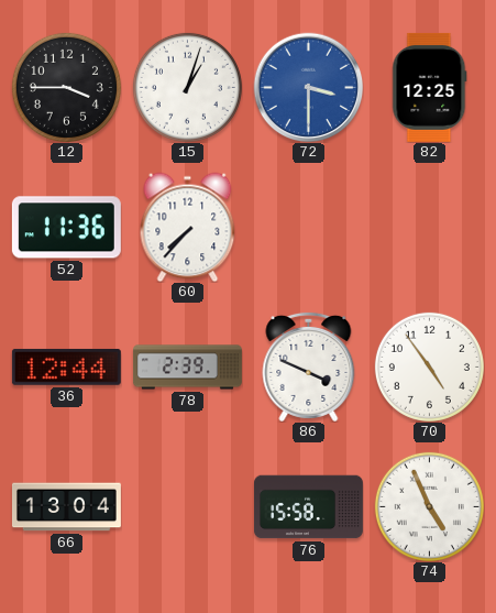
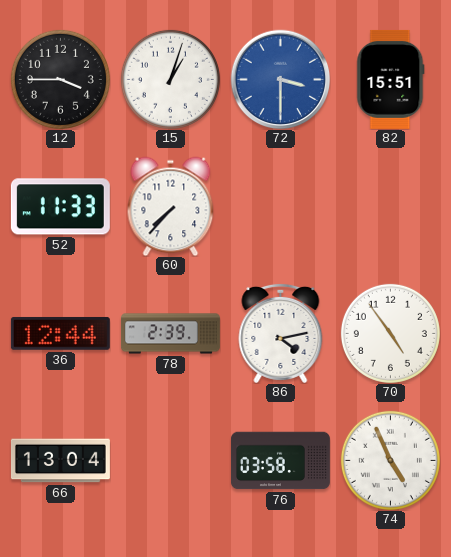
82: 12:25 -> 15:51
52: 11:36 -> 11:33
86: 3:49 -> 4:13
76: 15:58 -> 03:58
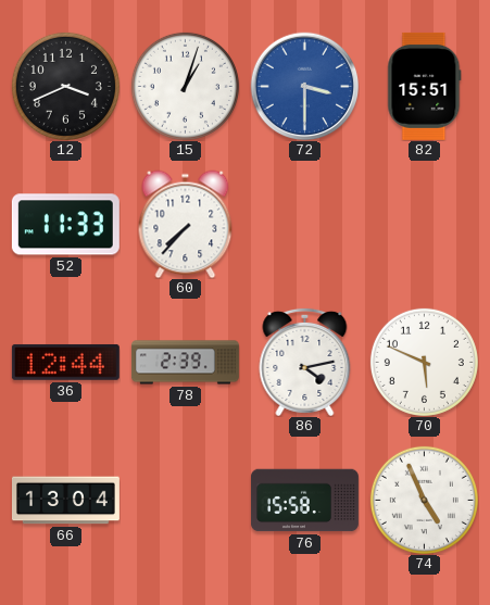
12: 3:45 -> 3:41
70: 4:54 -> 5:49
76: 03:58 -> 15:58
